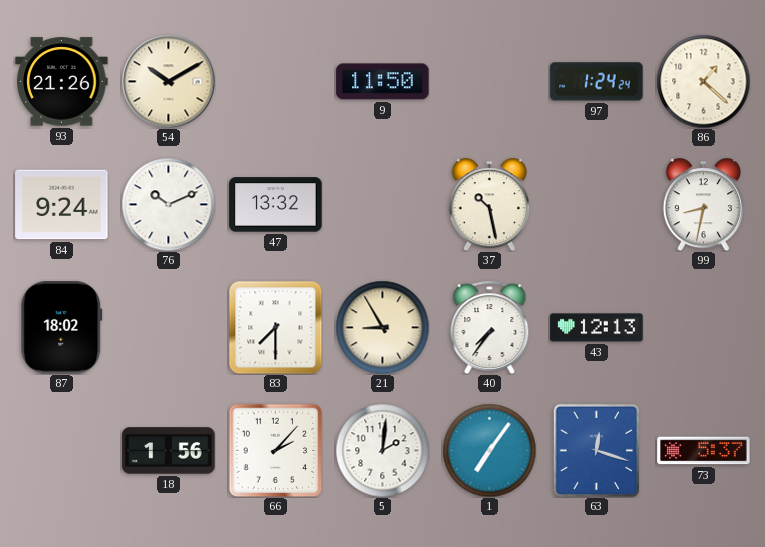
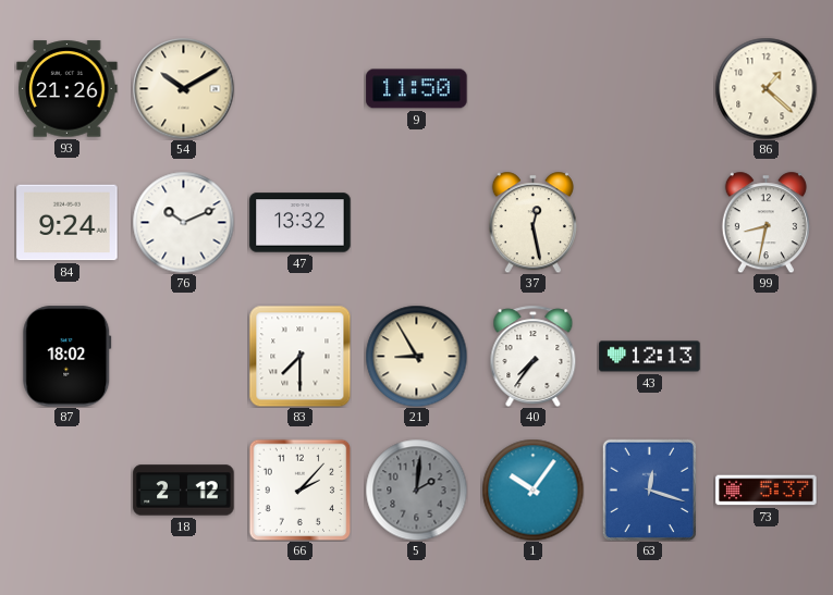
97: 1:24 -> none
37: 10:28 -> 12:28
18: 1:56 -> 2:12
5 dial: white -> grey
1: 7:06 -> 10:06
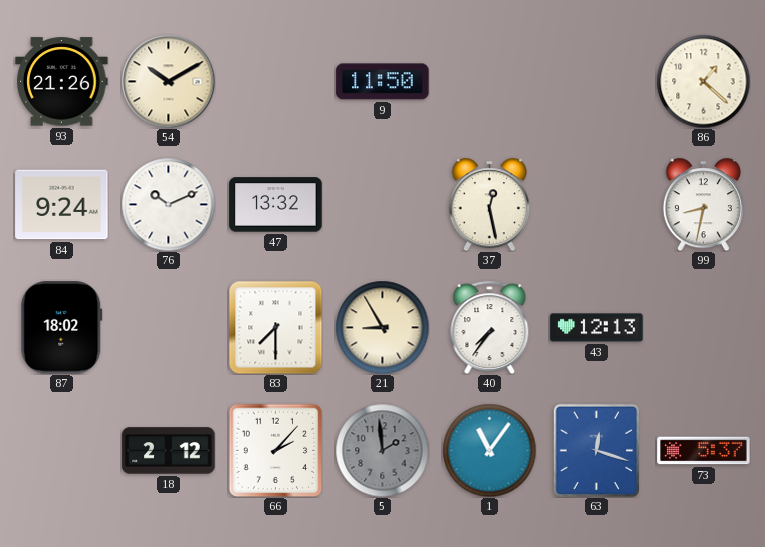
5: 2:01 -> 1:59
1: 10:06 -> 11:06
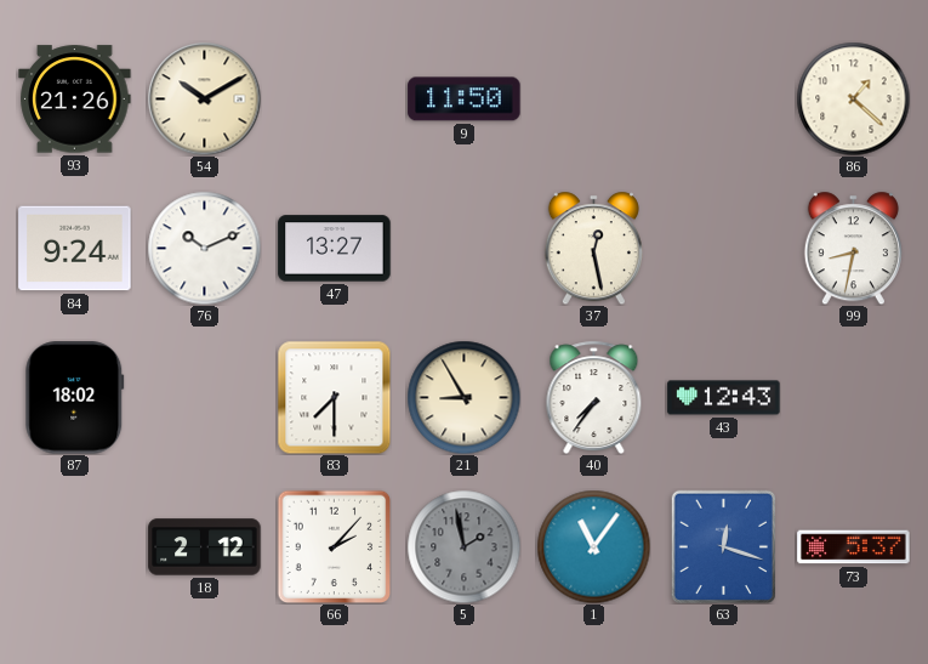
47: 13:32 -> 13:27
43: 12:13 -> 12:43
5: 1:59 -> 1:58
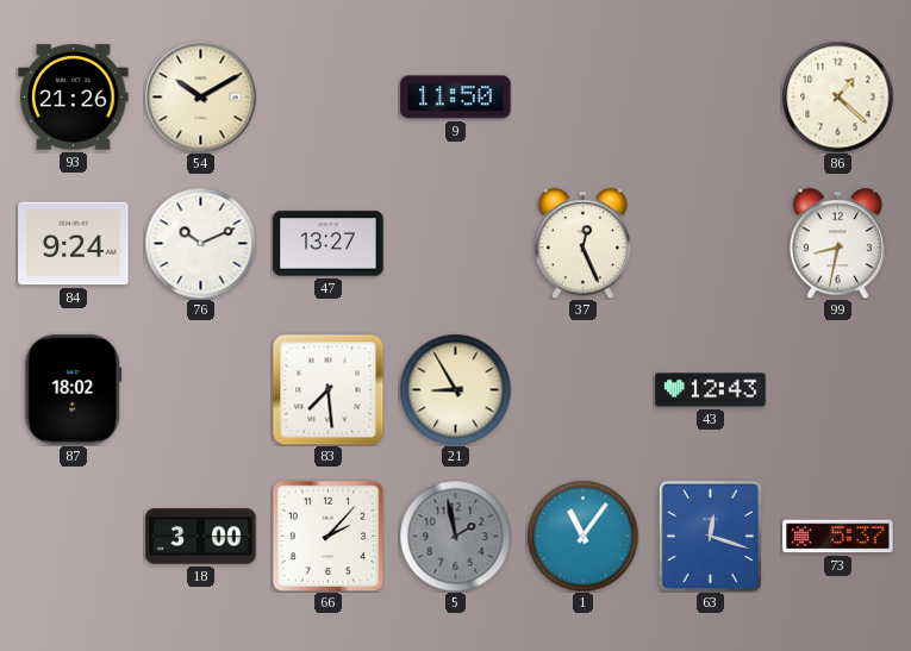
37: 12:28 -> 12:26
83: 7:30 -> 7:29
40: 7:36 -> none
18: 2:12 -> 3:00
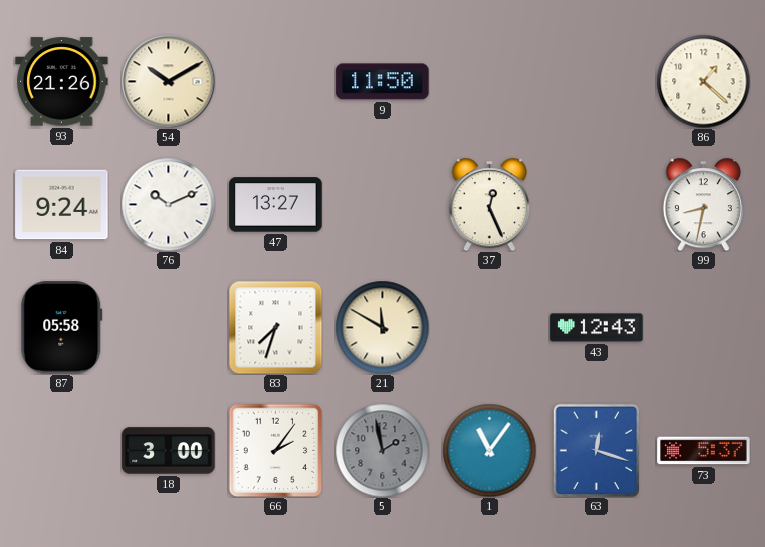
87: 18:02 -> 05:58
83: 7:29 -> 7:33
21: 8:55 -> 11:50
66: 2:07 -> 2:06
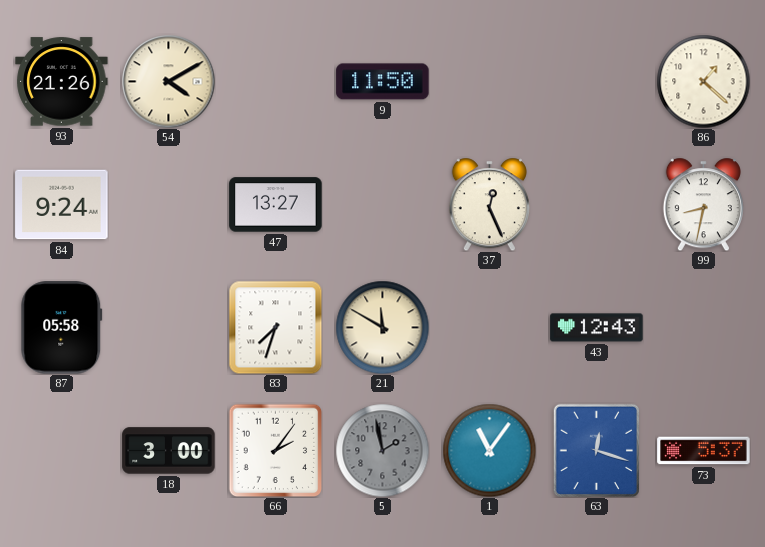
54: 10:10 -> 4:10
76: 10:11 -> none
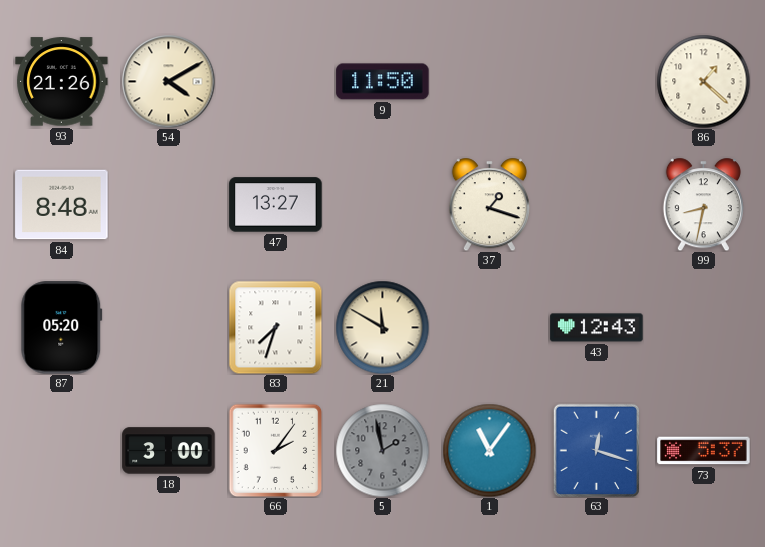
84: 9:24 -> 8:48
37: 12:26 -> 1:18
87: 05:58 -> 05:20
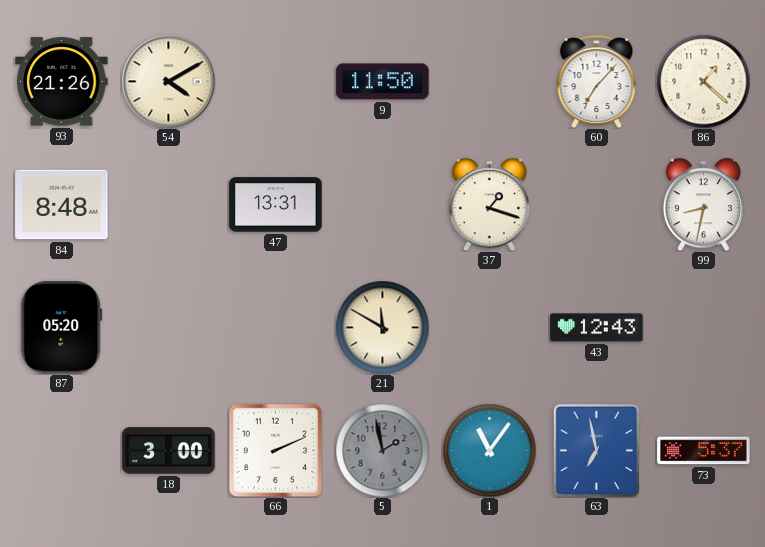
60: none -> 7:07
47: 13:27 -> 13:31
83: 7:33 -> none
66: 2:06 -> 2:11
63: 12:18 -> 6:58
